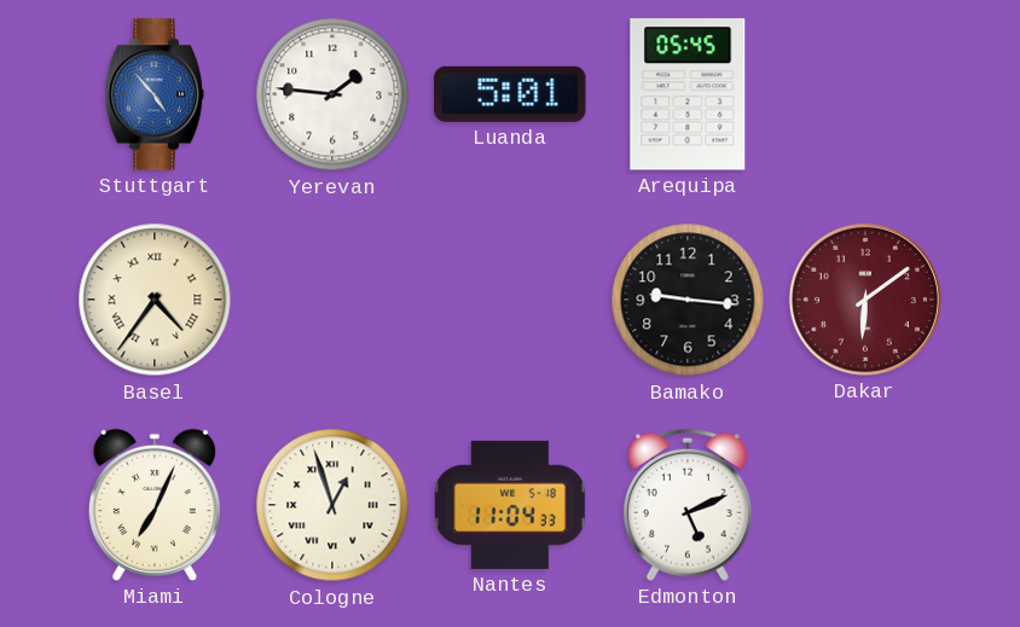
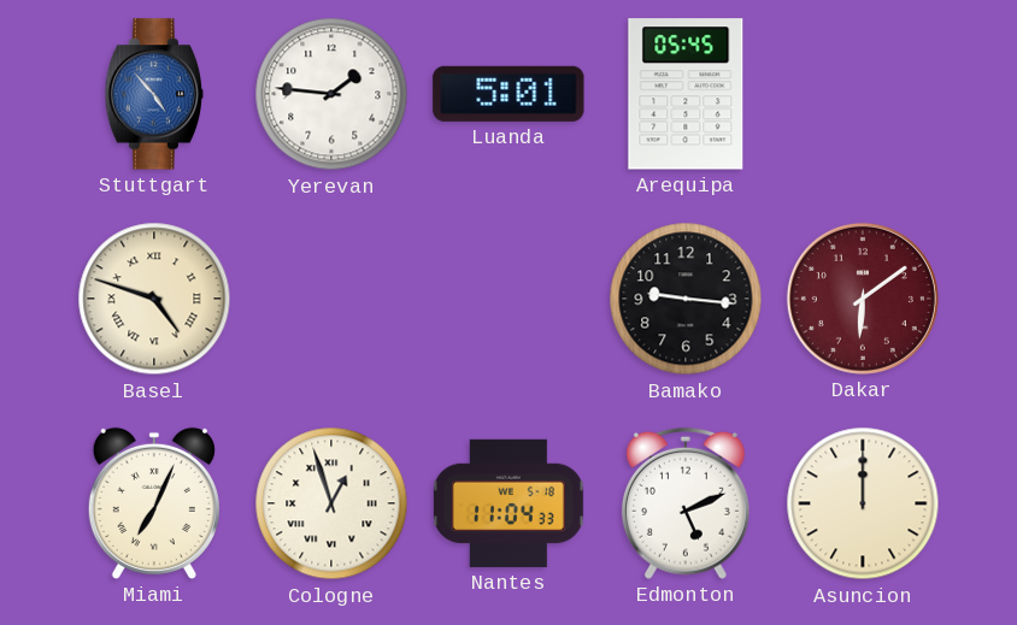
Basel: 4:36 -> 4:48
Asuncion: none -> 12:00
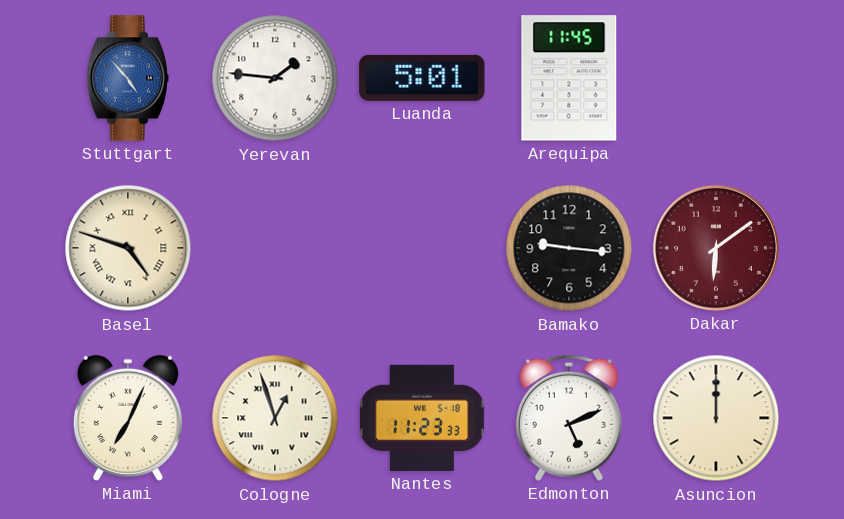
Arequipa: 05:45 -> 11:45
Nantes: 11:04 -> 11:23
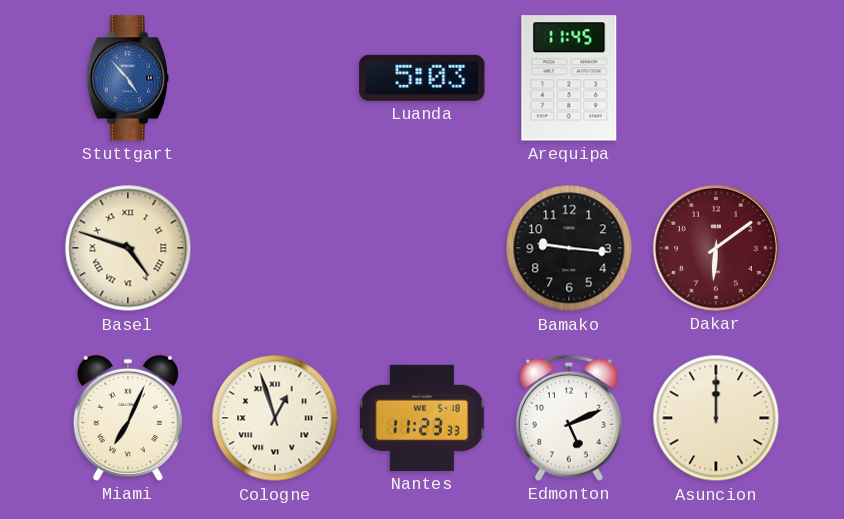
Yerevan: 1:46 -> none
Luanda: 5:01 -> 5:03
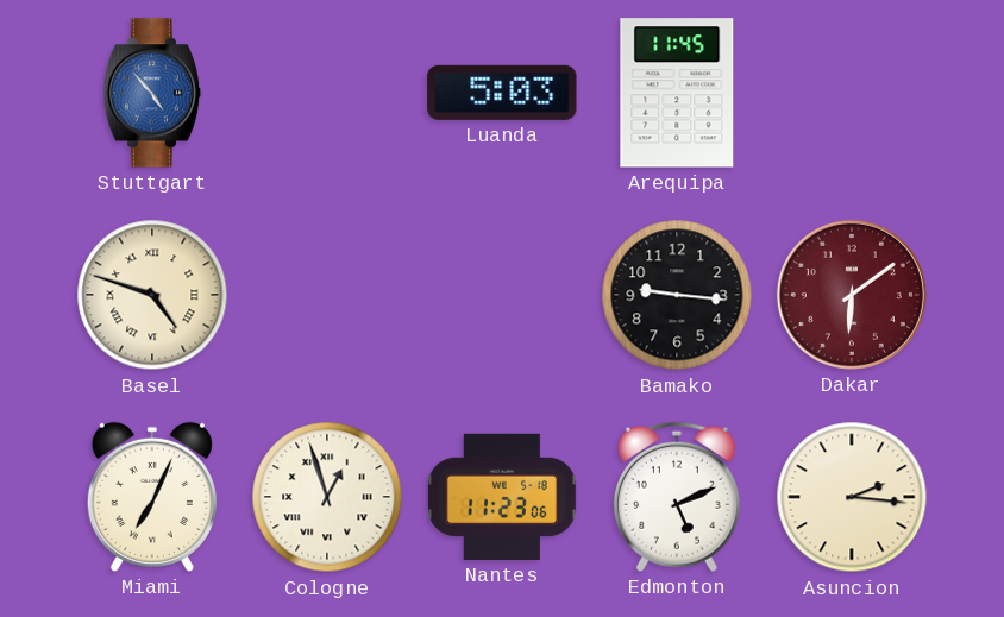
Nantes: 11:23:33 -> 11:23:06
Asuncion: 12:00 -> 2:16
